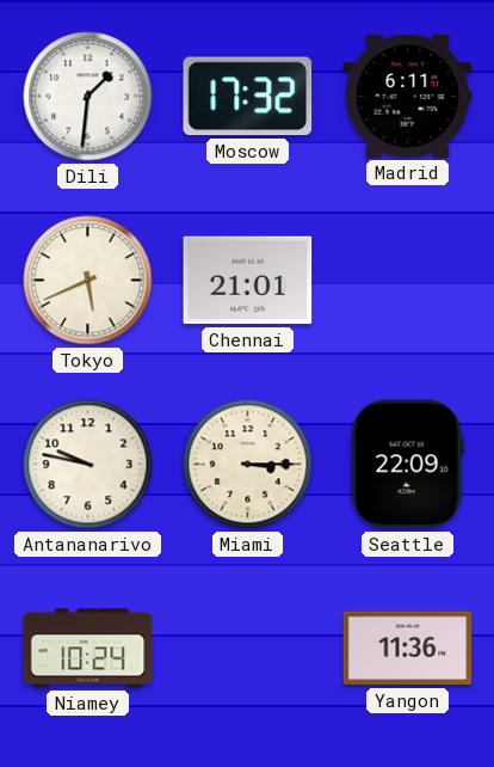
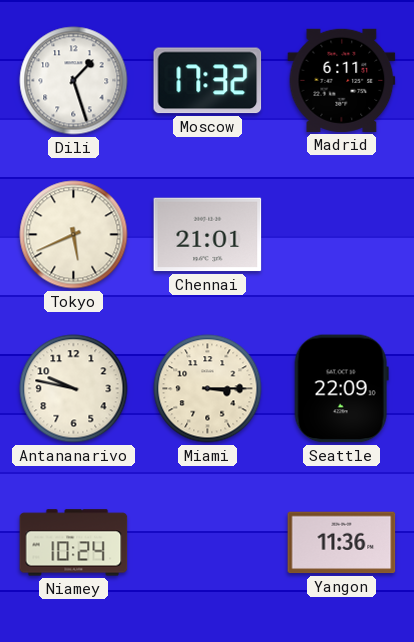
Dili: 1:31 -> 1:27
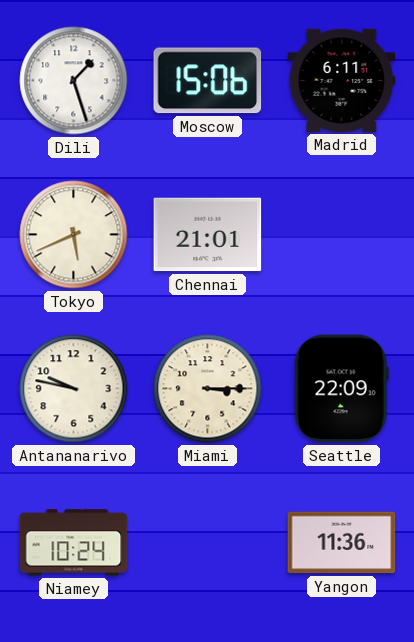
Moscow: 17:32 -> 15:06
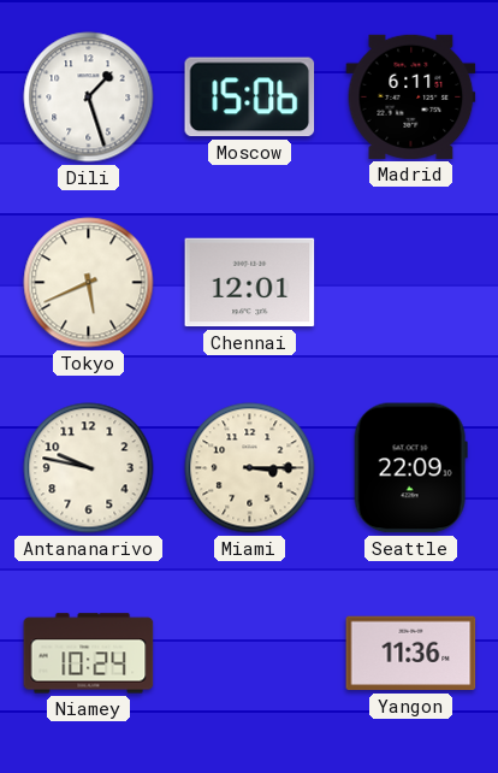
Chennai: 21:01 -> 12:01
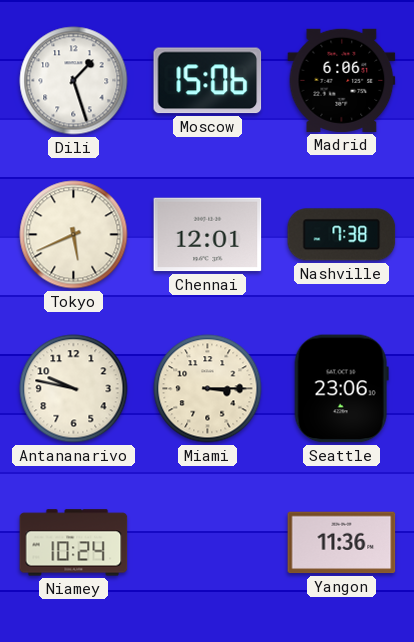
Madrid: 6:11 -> 6:06
Nashville: none -> 7:38
Seattle: 22:09 -> 23:06
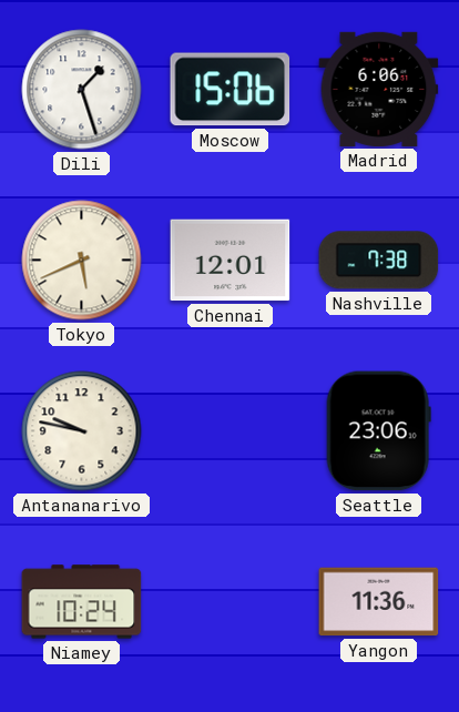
Miami: 3:15 -> none
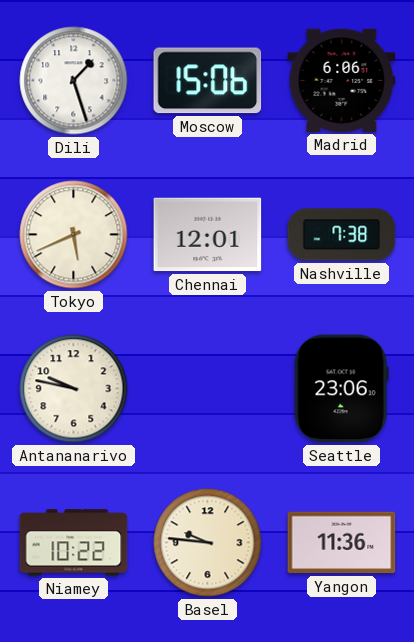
Niamey: 10:24 -> 10:22
Basel: none -> 9:46
